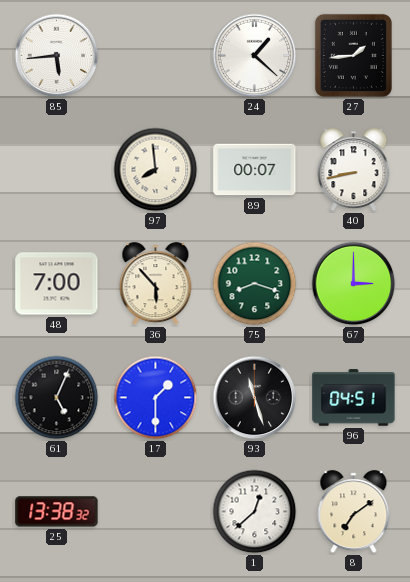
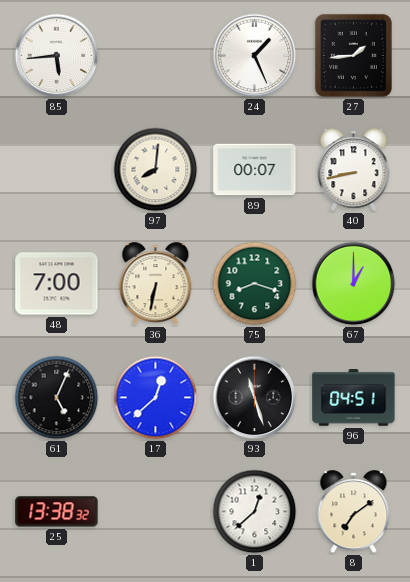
24: 1:22 -> 1:26
97: 7:59 -> 8:01
36: 5:53 -> 6:32
67: 3:00 -> 1:00
17: 1:30 -> 12:38
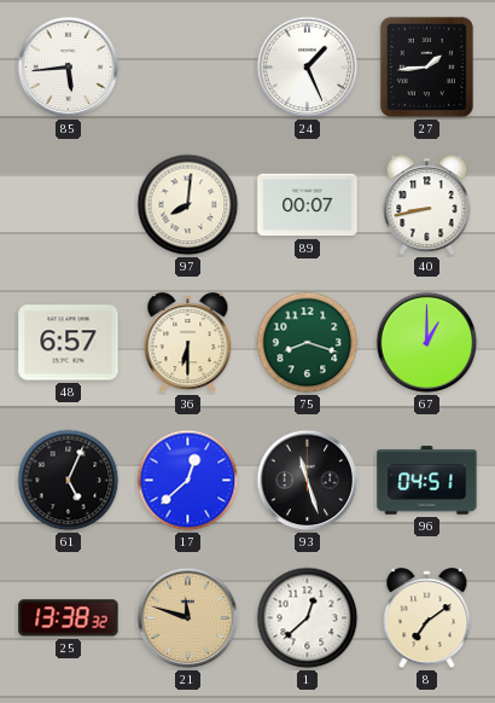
48: 7:00 -> 6:57
36: 6:32 -> 6:30
21: none -> 11:48
